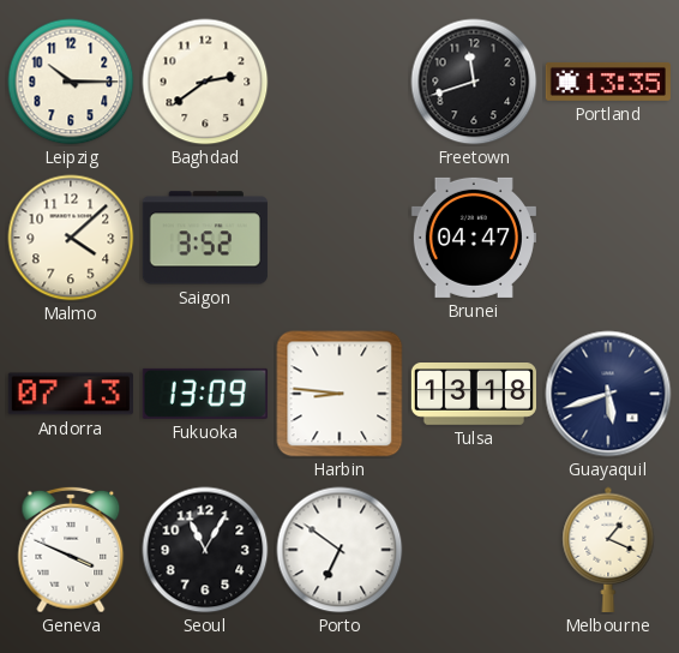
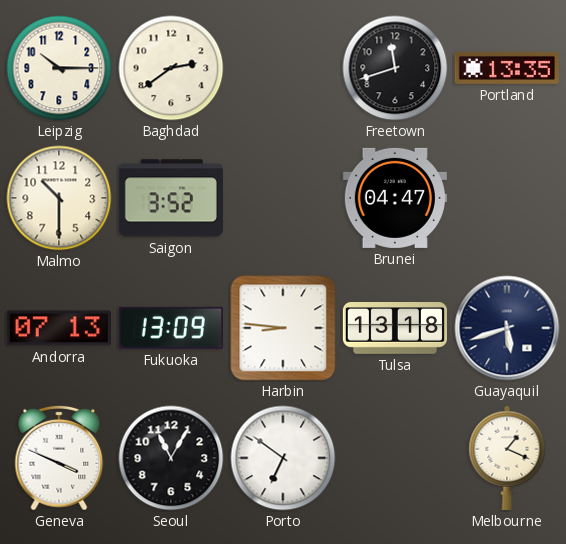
Malmo: 4:08 -> 10:30
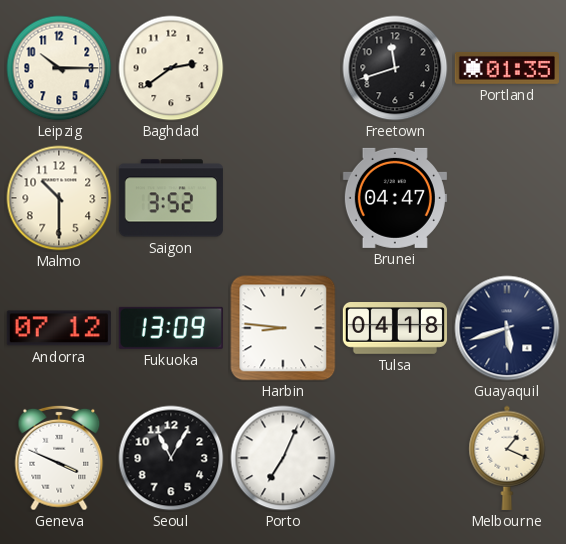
Portland: 13:35 -> 01:35
Andorra: 07:13 -> 07:12
Tulsa: 13:18 -> 04:18
Porto: 6:51 -> 7:04
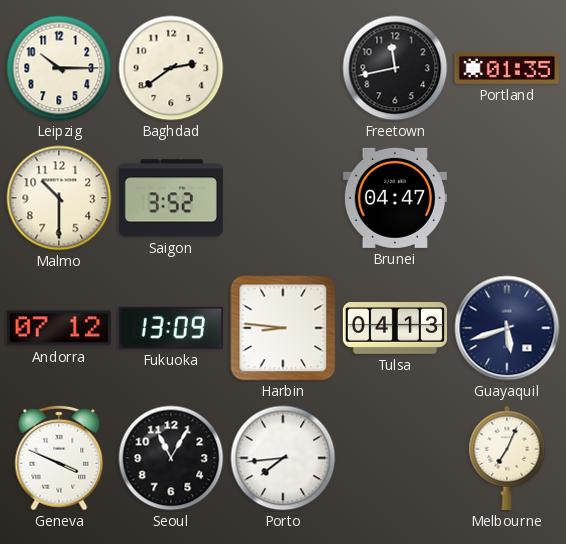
Freetown: 11:42 -> 11:43
Tulsa: 04:18 -> 04:13
Porto: 7:04 -> 7:44
Melbourne: 1:19 -> 7:04
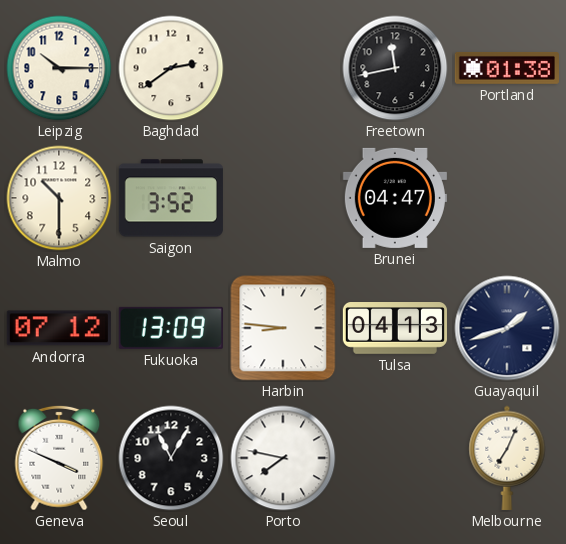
Portland: 01:35 -> 01:38
Guayaquil: 5:42 -> 1:42
Porto: 7:44 -> 7:47
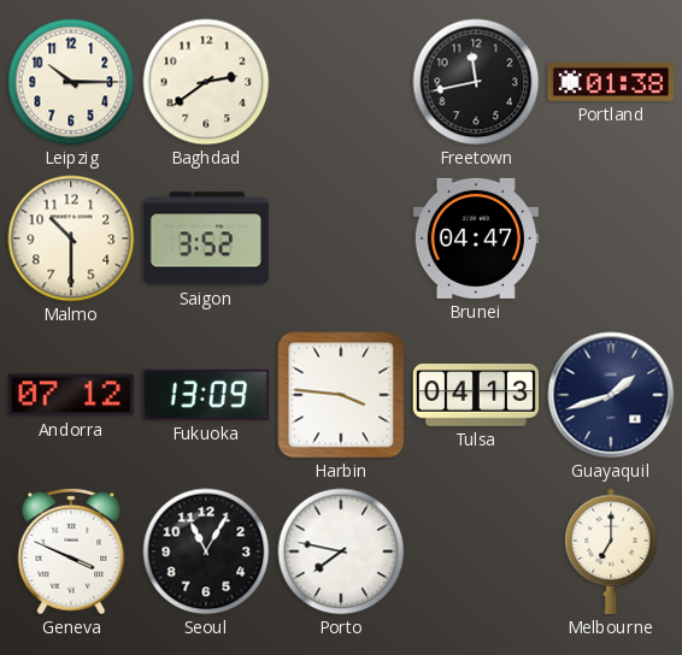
Harbin: 8:46 -> 3:46
Melbourne: 7:04 -> 7:00
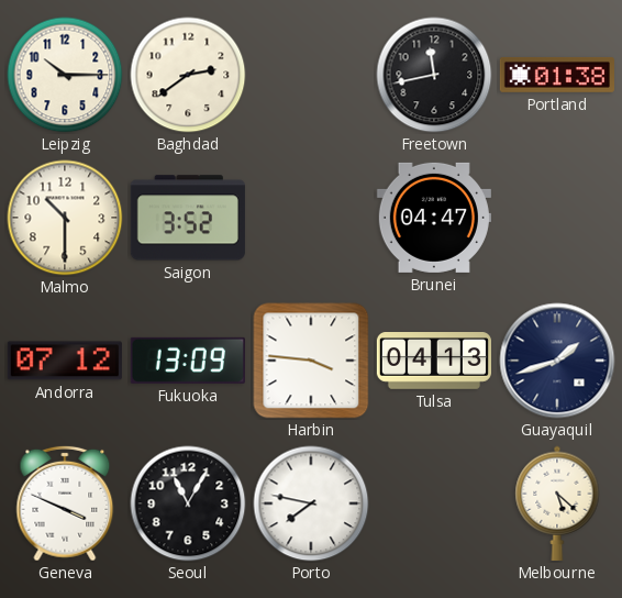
Melbourne: 7:00 -> 5:22
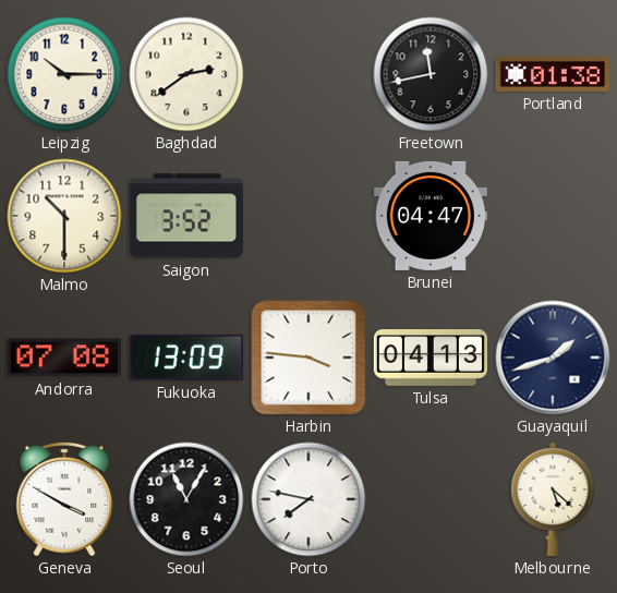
Andorra: 07:12 -> 07:08
Geneva: 3:49 -> 3:50
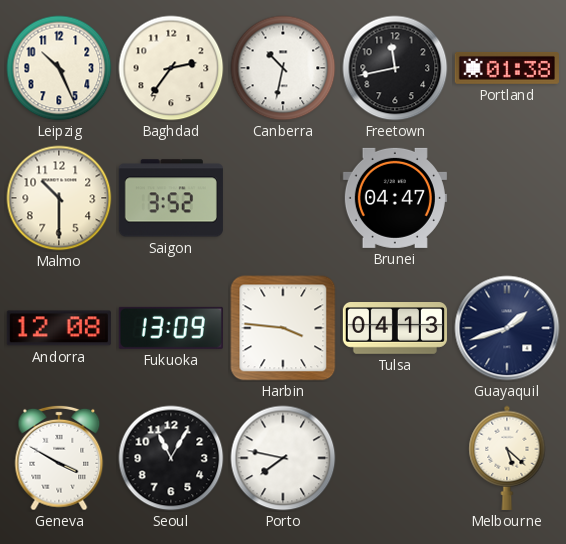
Leipzig: 10:15 -> 10:26
Baghdad: 2:39 -> 2:36
Canberra: none -> 10:32
Andorra: 07:08 -> 12:08
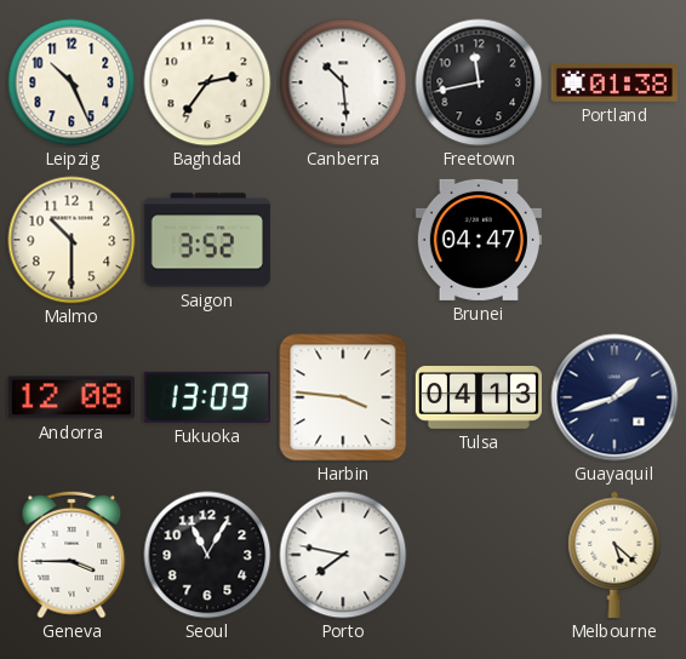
Canberra: 10:32 -> 10:29
Geneva: 3:50 -> 3:45
